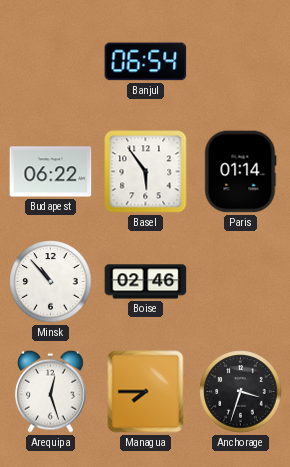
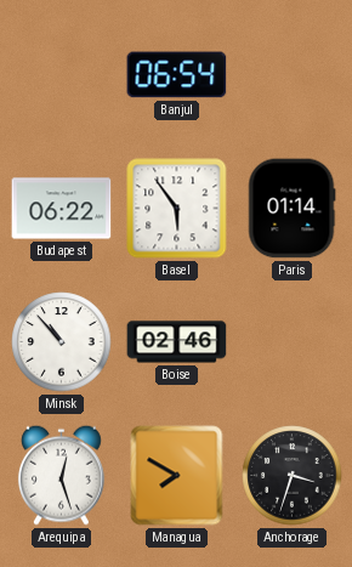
Managua: 7:45 -> 7:50
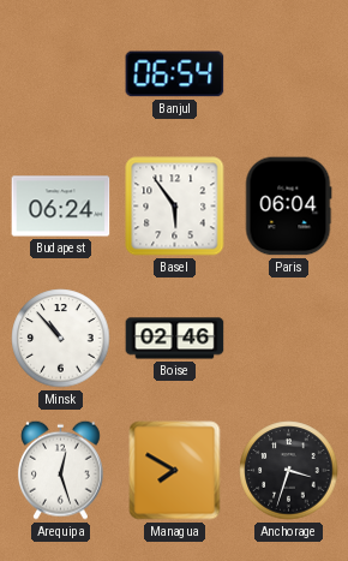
Budapest: 06:22 -> 06:24
Paris: 01:14 -> 06:04
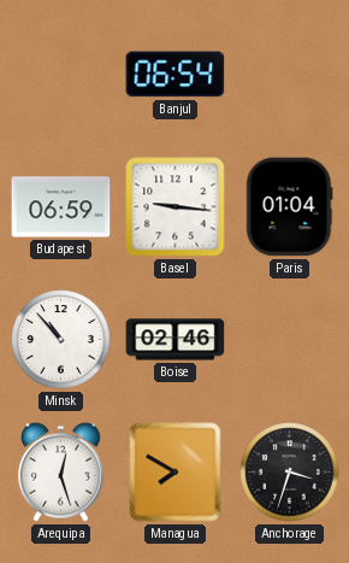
Budapest: 06:24 -> 06:59
Basel: 5:54 -> 9:16
Paris: 06:04 -> 01:04
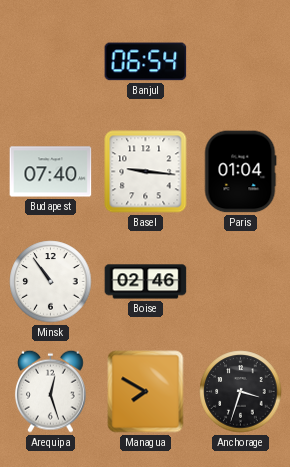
Budapest: 06:59 -> 07:40
Minsk: 10:53 -> 10:54
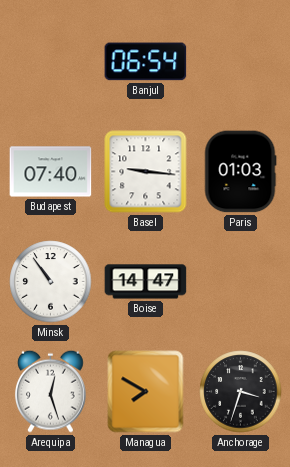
Paris: 01:04 -> 01:03
Boise: 02:46 -> 14:47
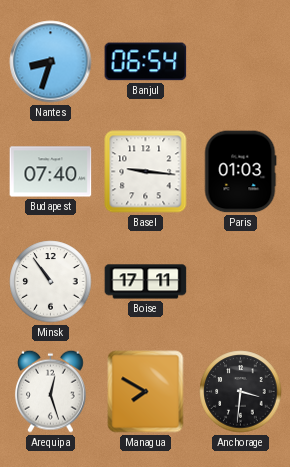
Nantes: none -> 8:33
Boise: 14:47 -> 17:11
Anchorage: 3:33 -> 3:31
